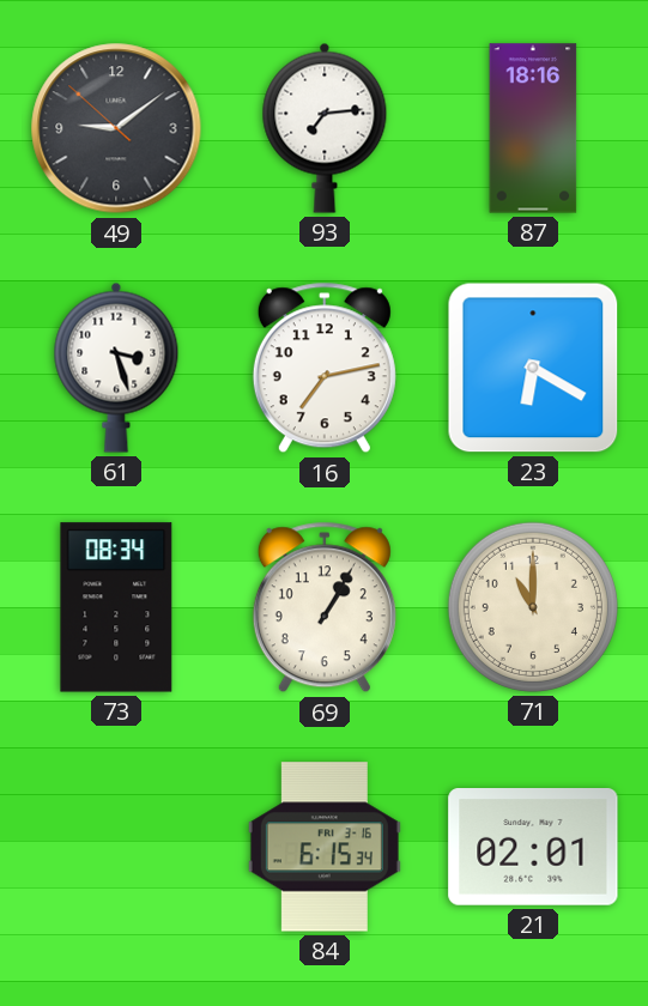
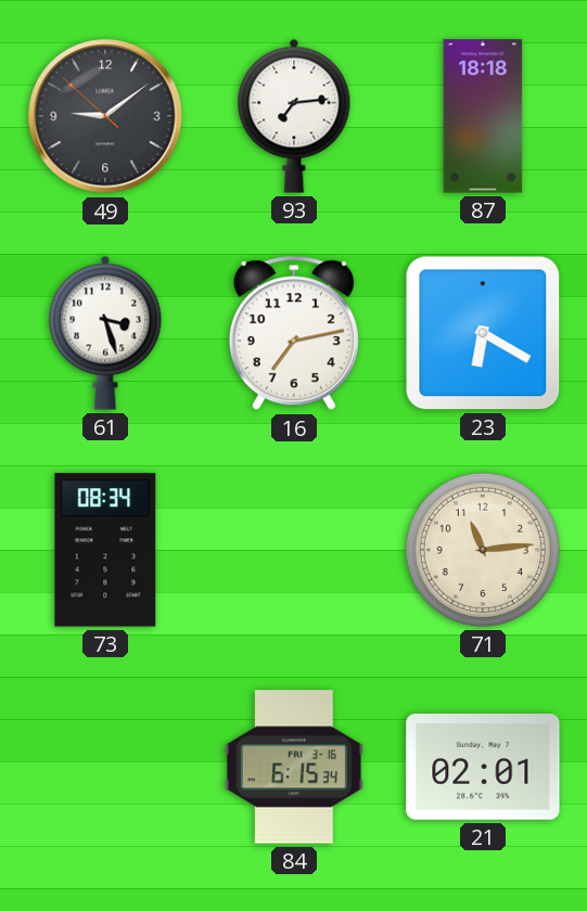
87: 18:16 -> 18:18
69: 1:05 -> none
71: 11:00 -> 11:14
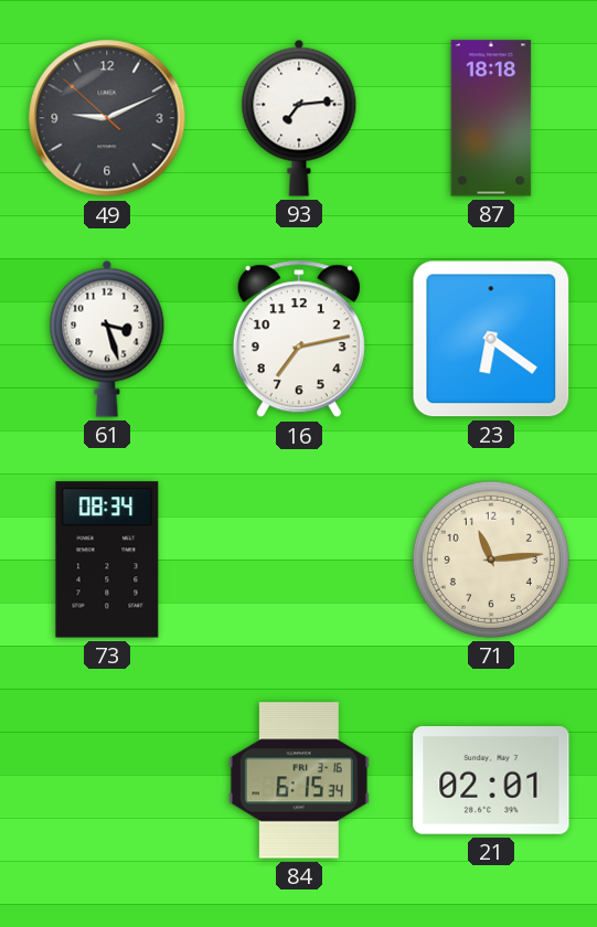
49: 9:08 -> 9:10
23: 6:20 -> 6:21
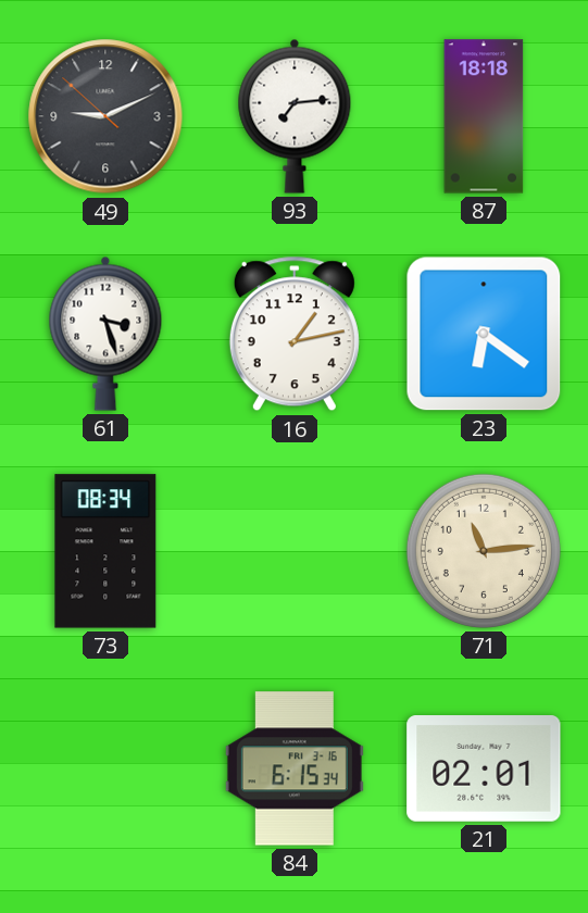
16: 7:13 -> 1:13
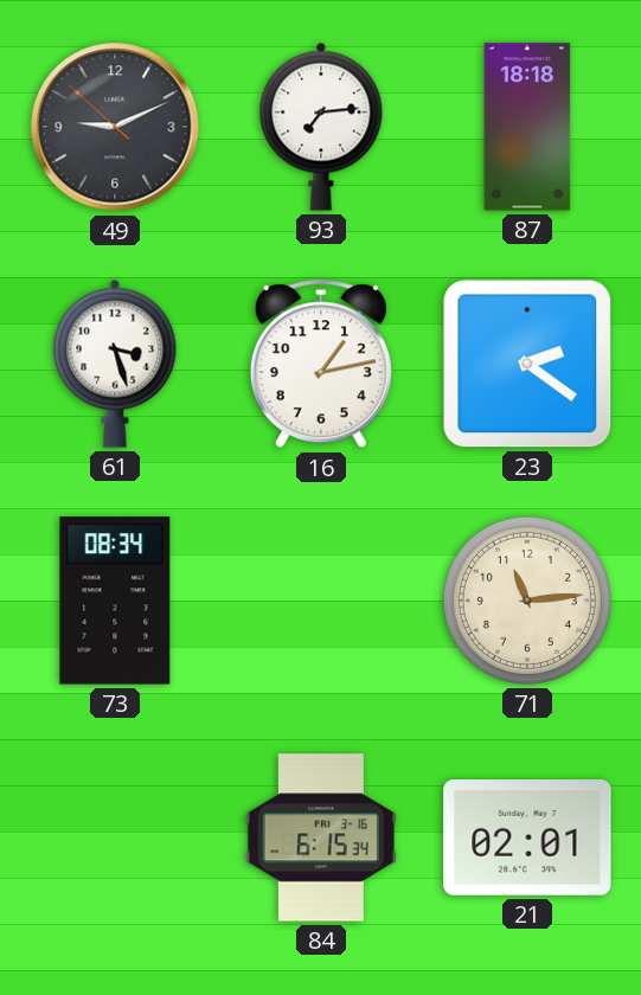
23: 6:21 -> 2:21
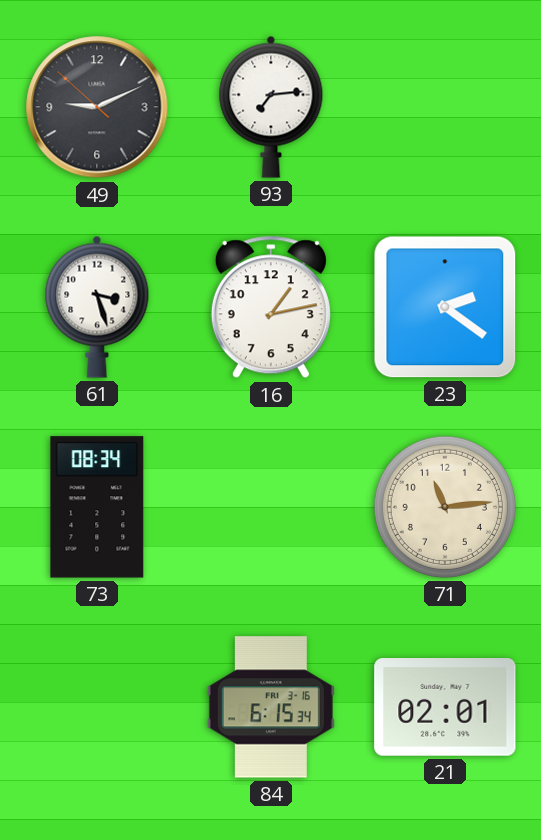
87: 18:18 -> none
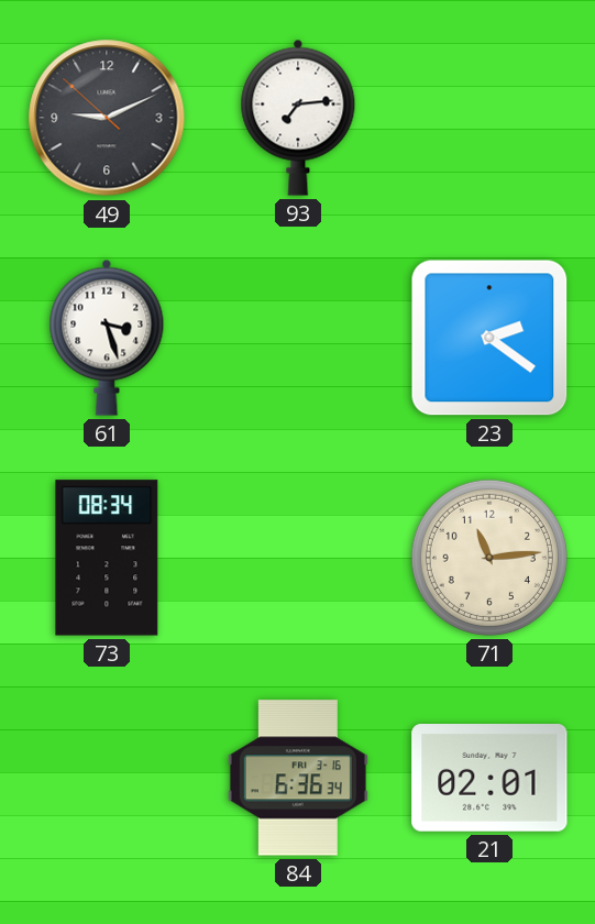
16: 1:13 -> none
84: 6:15 -> 6:36
